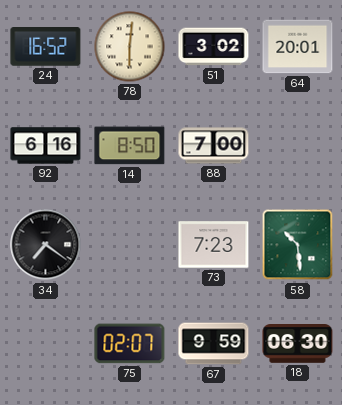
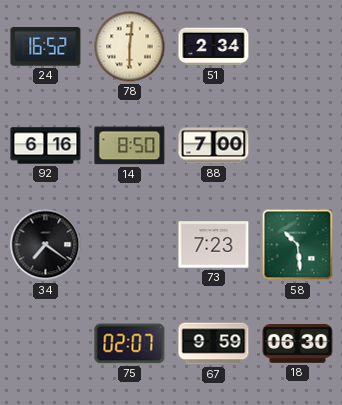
51: 3:02 -> 2:34
64: 20:01 -> none
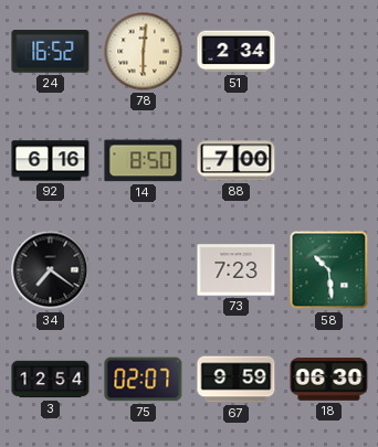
3: none -> 12:54
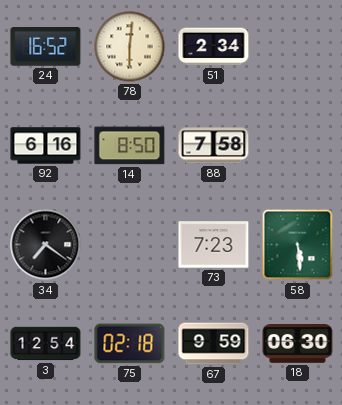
88: 7:00 -> 7:58
58: 10:29 -> 5:29
75: 02:07 -> 02:18
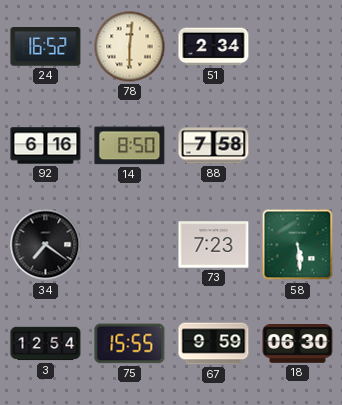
75: 02:18 -> 15:55
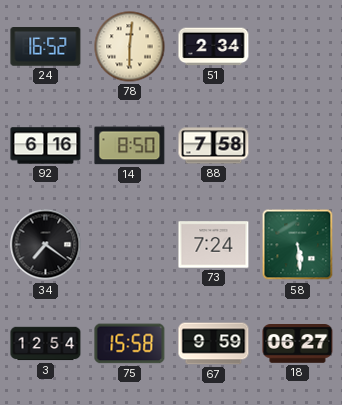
73: 7:23 -> 7:24
75: 15:55 -> 15:58
18: 06:30 -> 06:27
